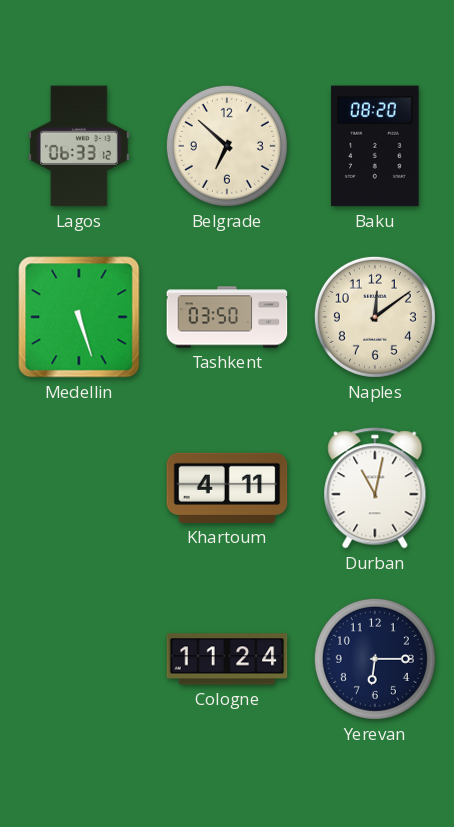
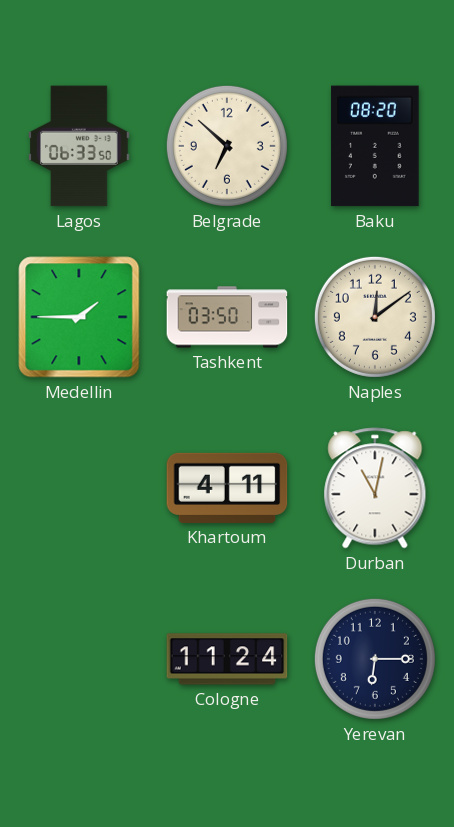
Lagos: 06:33:12 -> 06:33:50
Medellin: 5:27 -> 1:45
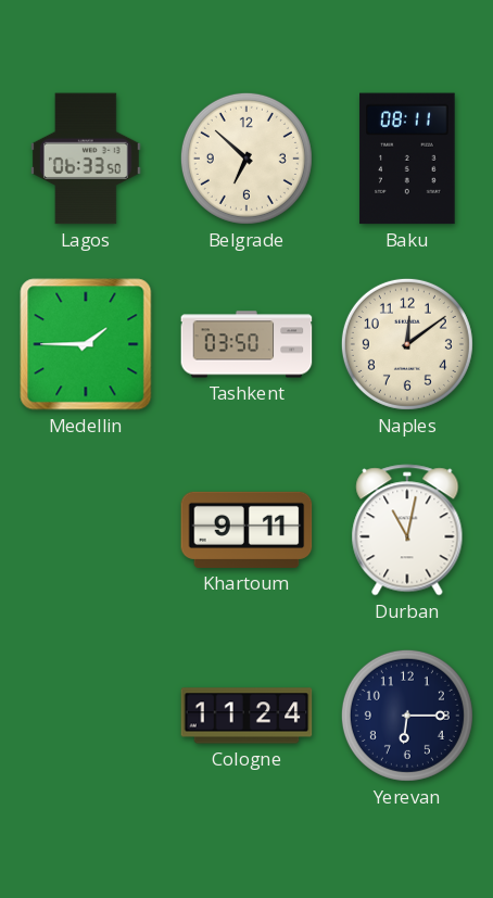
Baku: 08:20 -> 08:11
Khartoum: 4:11 -> 9:11
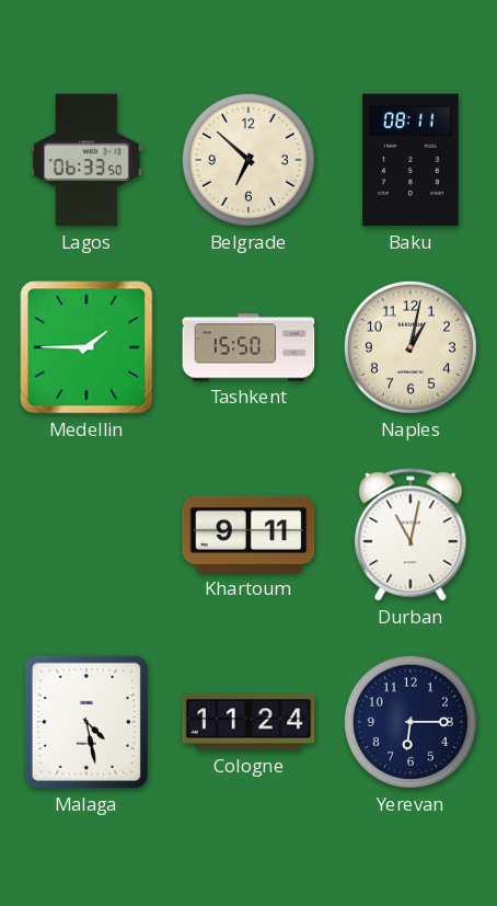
Tashkent: 03:50 -> 15:50
Naples: 12:09 -> 1:02
Malaga: none -> 4:28
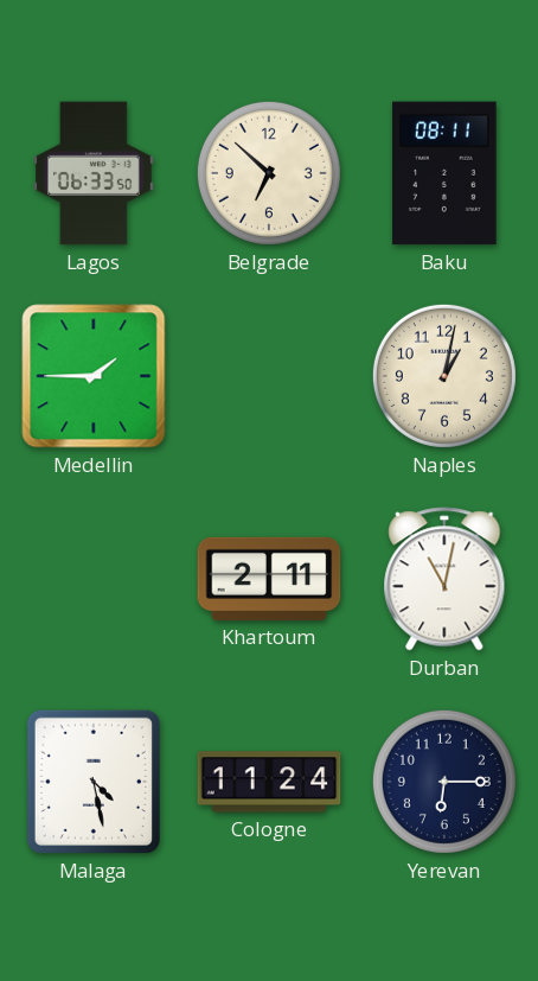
Tashkent: 15:50 -> none
Khartoum: 9:11 -> 2:11
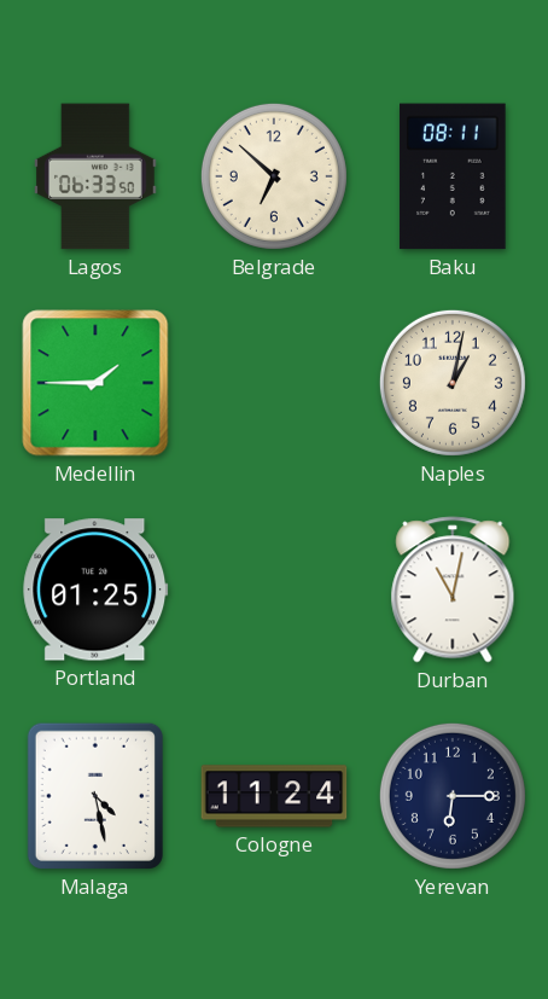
Portland: none -> 01:25
Khartoum: 2:11 -> none
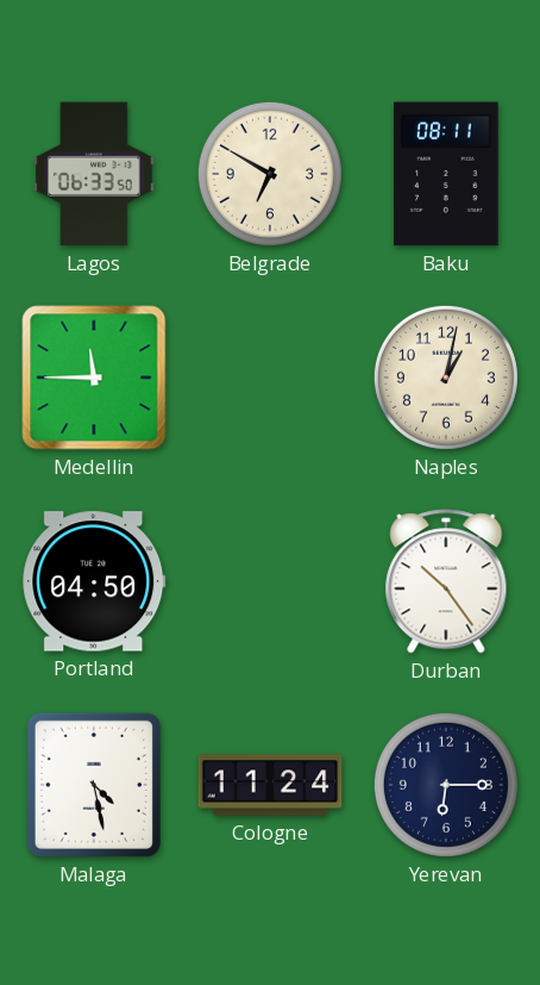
Belgrade: 6:52 -> 6:50
Medellin: 1:45 -> 11:45
Portland: 01:25 -> 04:50
Durban: 11:02 -> 10:24
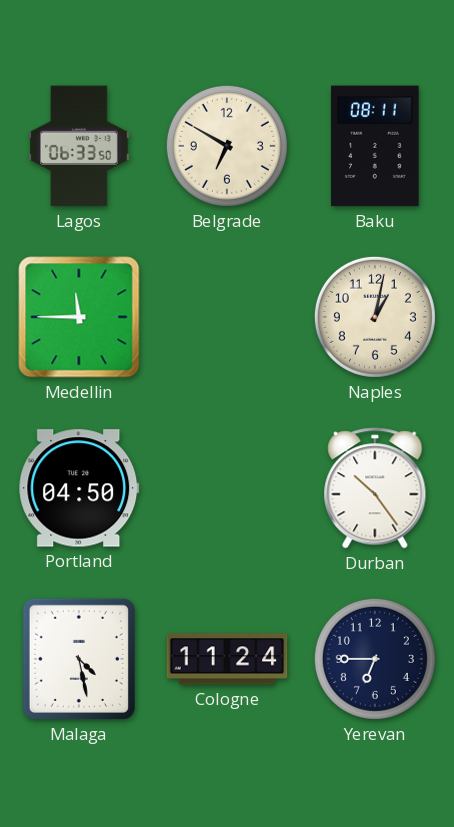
Yerevan: 6:15 -> 6:45
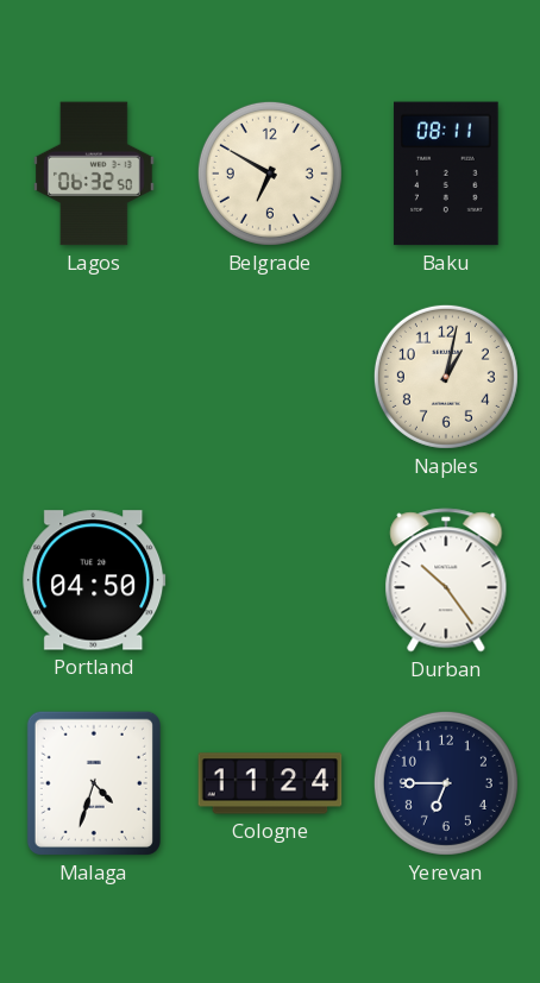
Lagos: 06:33 -> 06:32
Medellin: 11:45 -> none
Malaga: 4:28 -> 4:33
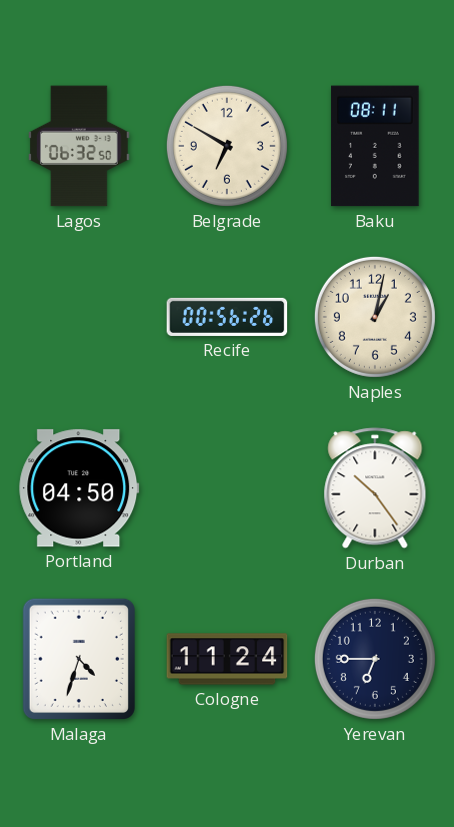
Recife: none -> 00:56
